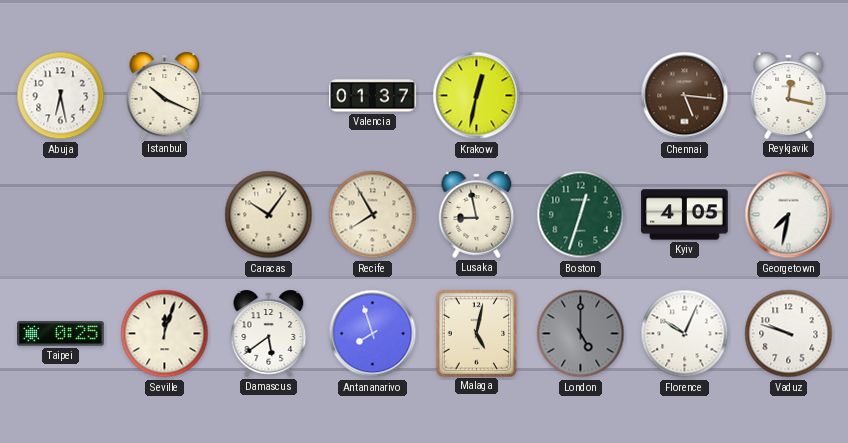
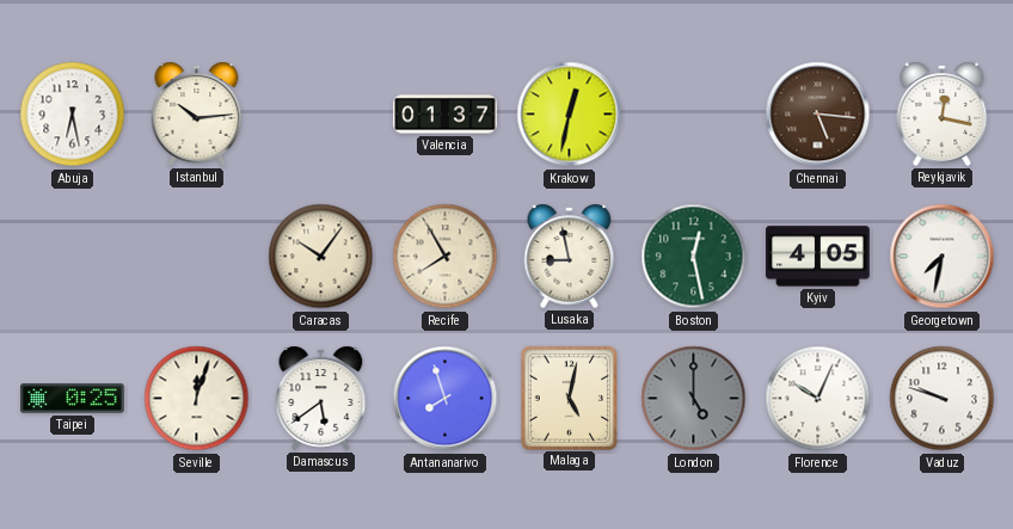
Istanbul: 10:19 -> 10:14
Boston: 12:33 -> 12:28
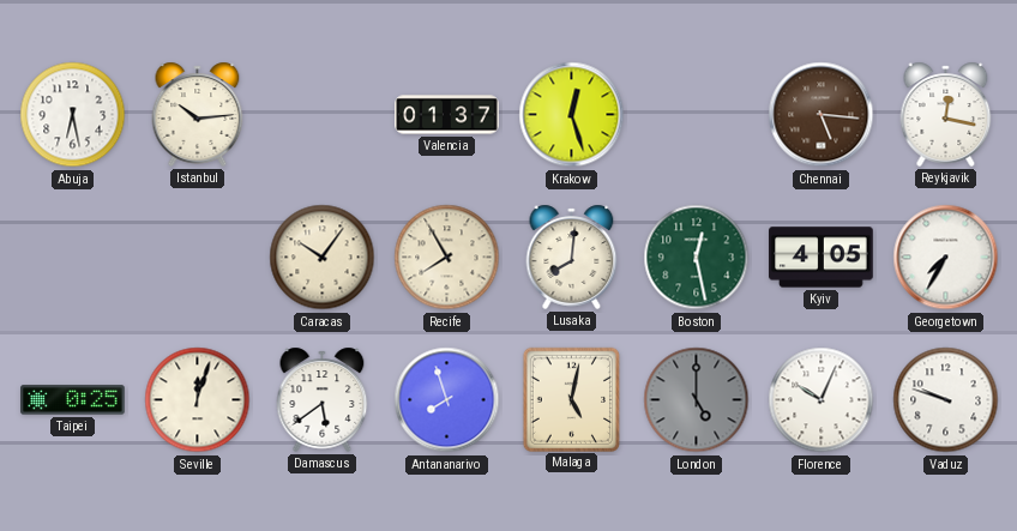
Krakow: 12:32 -> 12:27
Lusaka: 8:58 -> 8:01
Georgetown: 7:32 -> 7:35
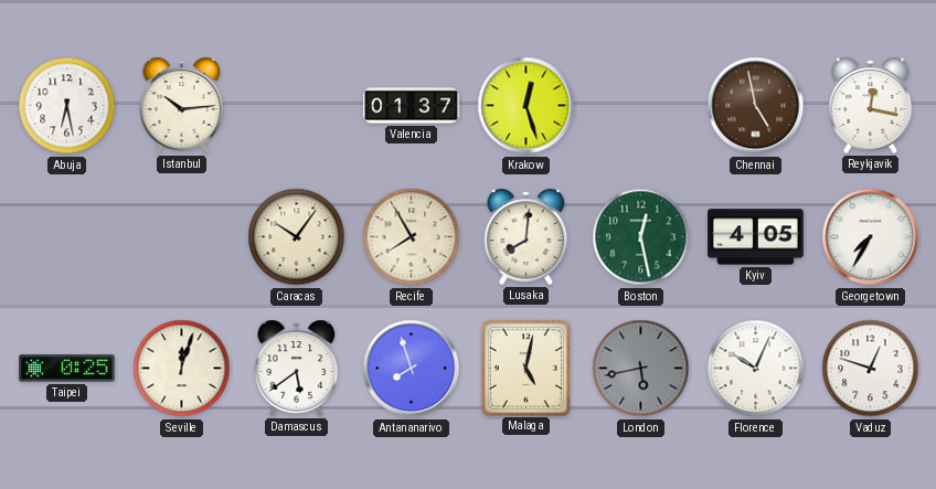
Chennai: 5:16 -> 4:58
London: 5:00 -> 5:43
Vaduz: 9:48 -> 12:48
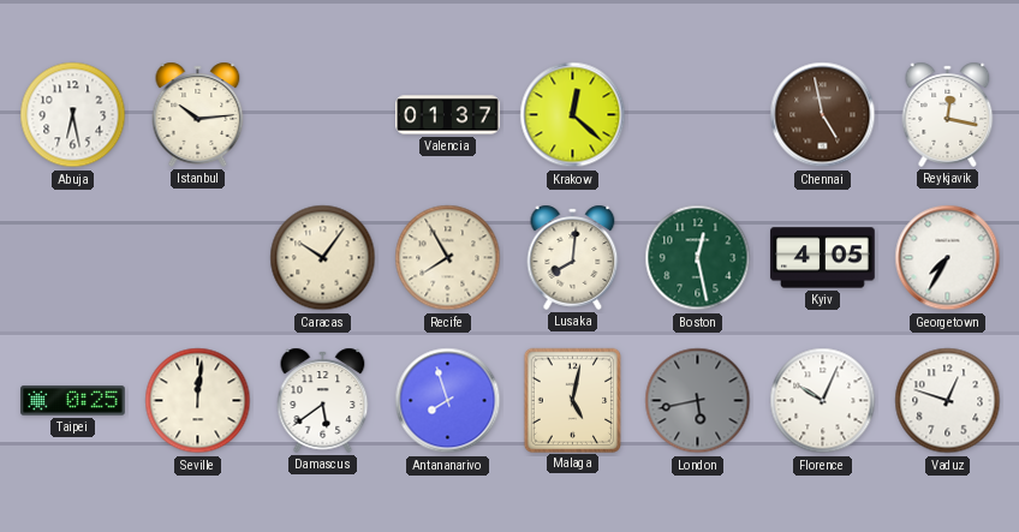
Krakow: 12:27 -> 12:22
Seville: 12:03 -> 12:01
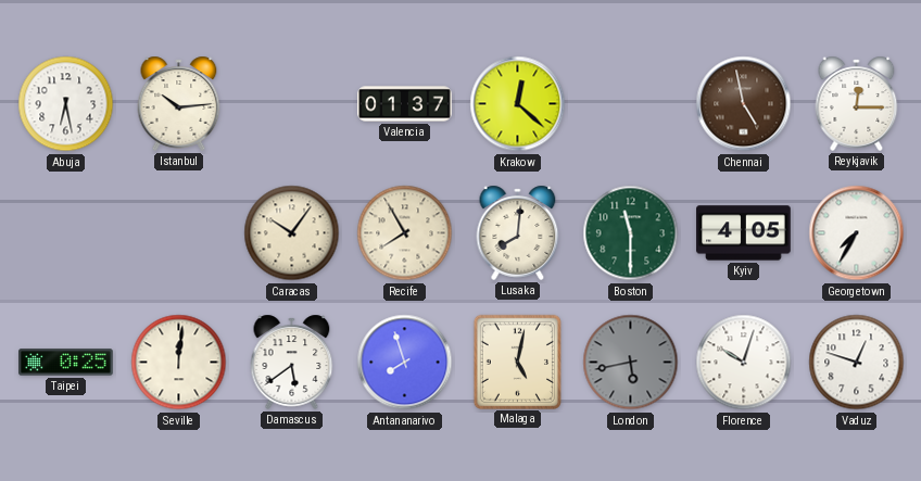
Reykjavik: 12:17 -> 12:15
Boston: 12:28 -> 11:30
Florence: 10:04 -> 10:03
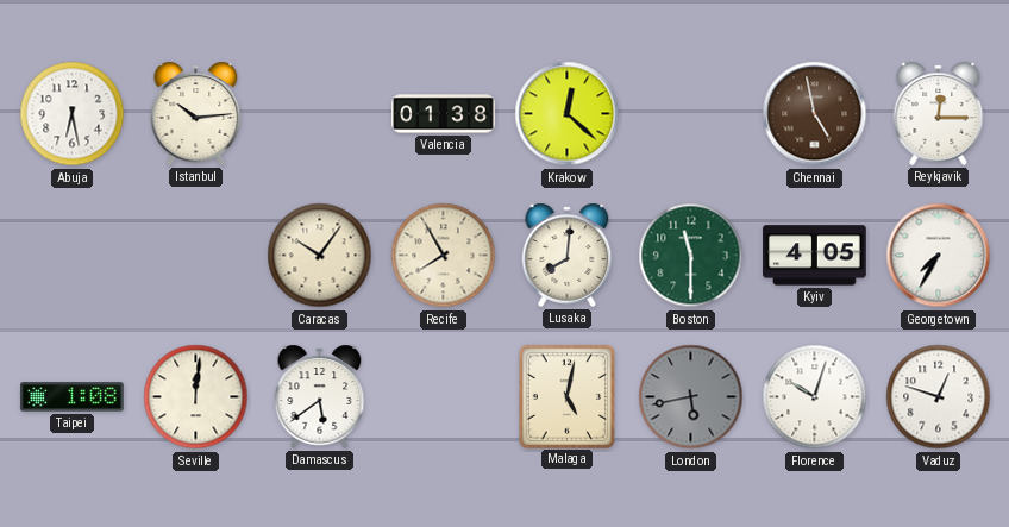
Valencia: 01:37 -> 01:38
Taipei: 0:25 -> 1:08
Antananarivo: 7:57 -> none
